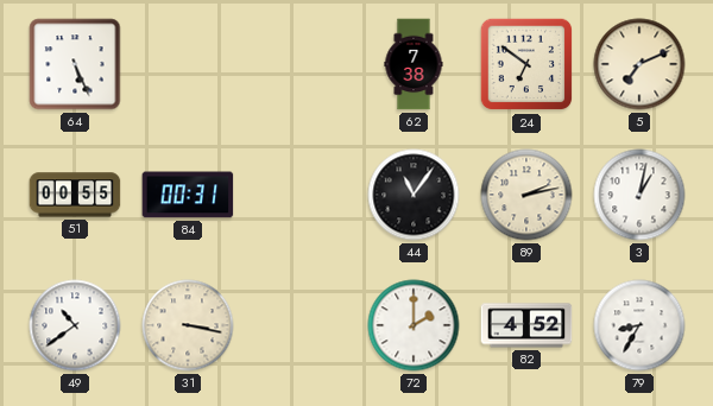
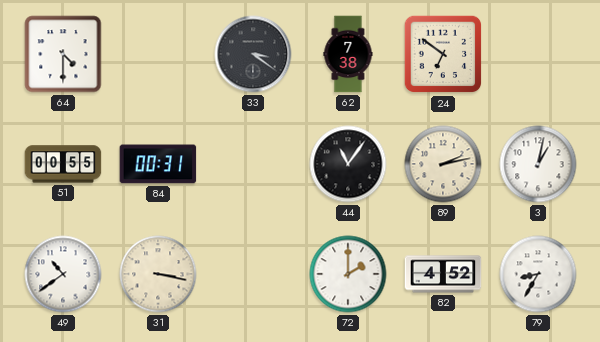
64: 5:26 -> 4:30
33: none -> 3:21
5: 7:11 -> none
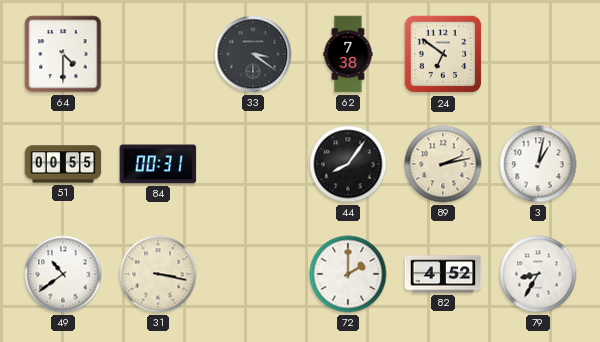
44: 11:06 -> 8:06
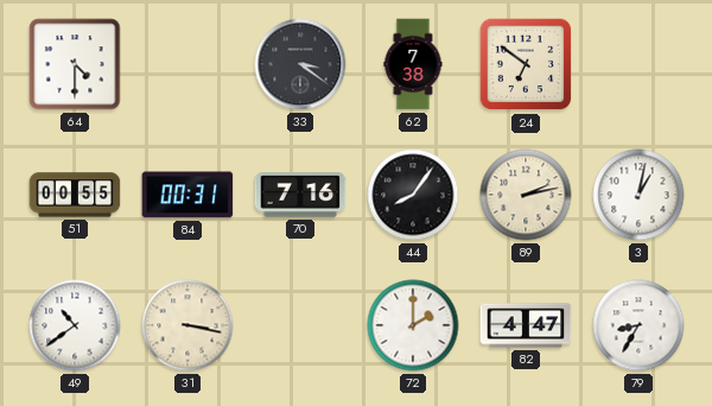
70: none -> 7:16
82: 4:52 -> 4:47
